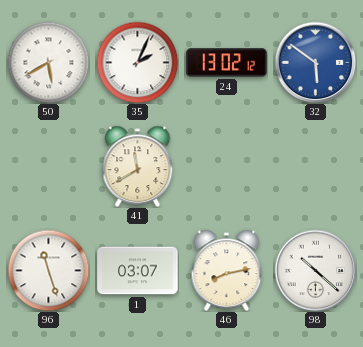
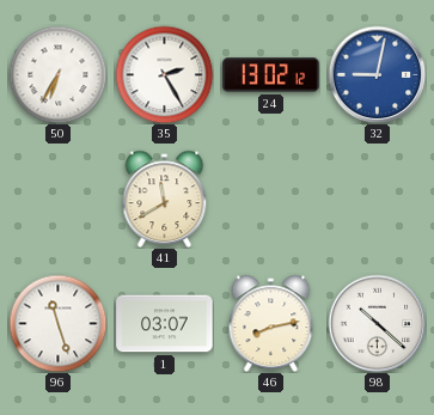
50: 5:40 -> 6:35
35: 2:04 -> 2:25
32: 5:51 -> 9:02
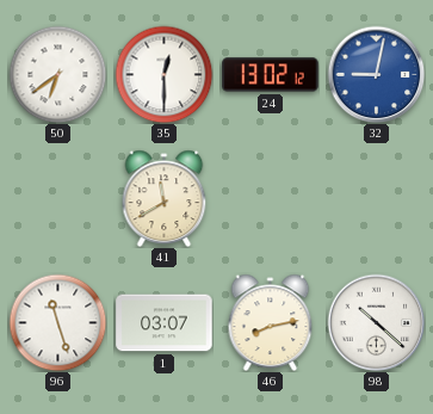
50: 6:35 -> 6:39
35: 2:25 -> 12:30
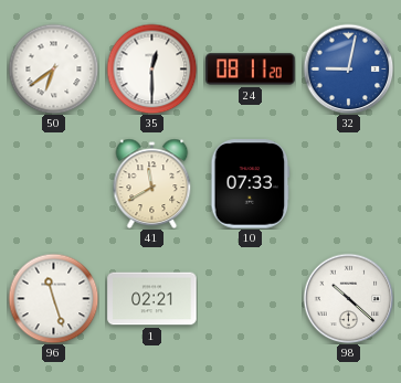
24: 13:02 -> 08:11
10: none -> 07:33
1: 03:07 -> 02:21
46: 8:13 -> none
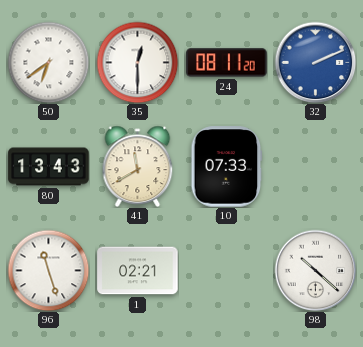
32: 9:02 -> 2:11
80: none -> 13:43
